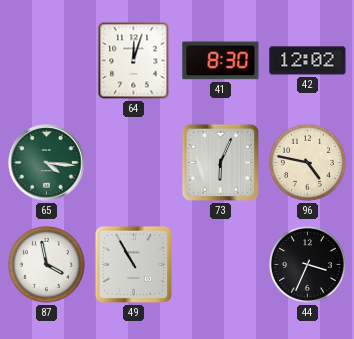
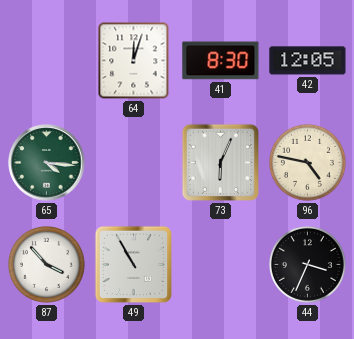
42: 12:02 -> 12:05
87: 3:58 -> 3:53
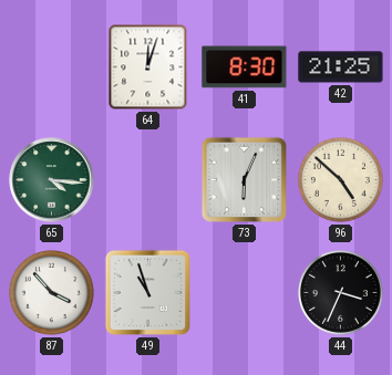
42: 12:05 -> 21:25
96: 4:47 -> 4:52
49: 10:55 -> 10:57
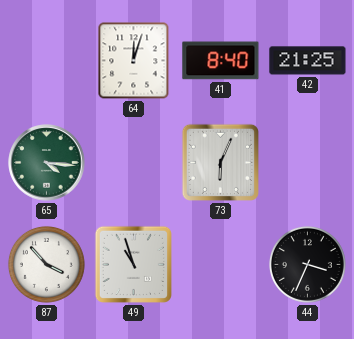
41: 8:30 -> 8:40
96: 4:52 -> none
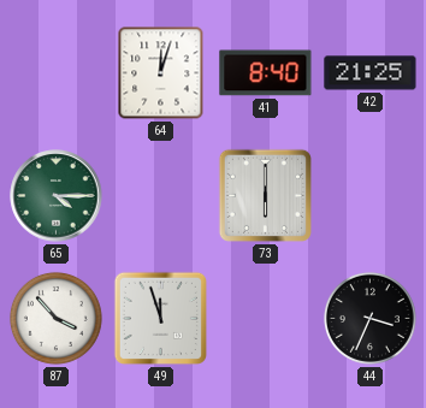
65: 4:16 -> 4:15
73: 6:04 -> 6:00
49: 10:57 -> 11:57
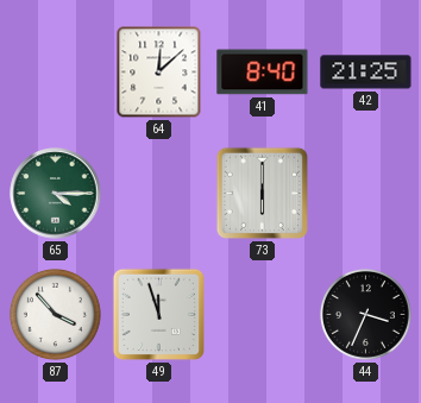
64: 12:03 -> 12:08
